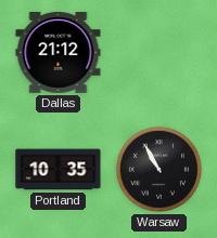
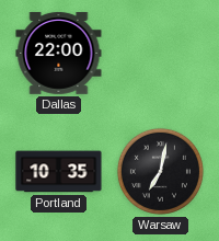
Dallas: 21:12 -> 22:00
Warsaw: 10:55 -> 7:02
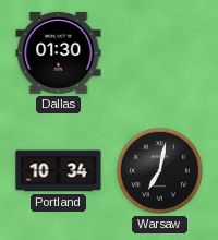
Dallas: 22:00 -> 01:30
Portland: 10:35 -> 10:34
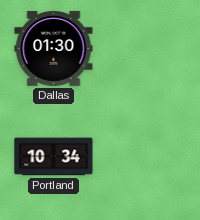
Warsaw: 7:02 -> none
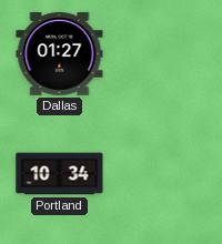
Dallas: 01:30 -> 01:27
